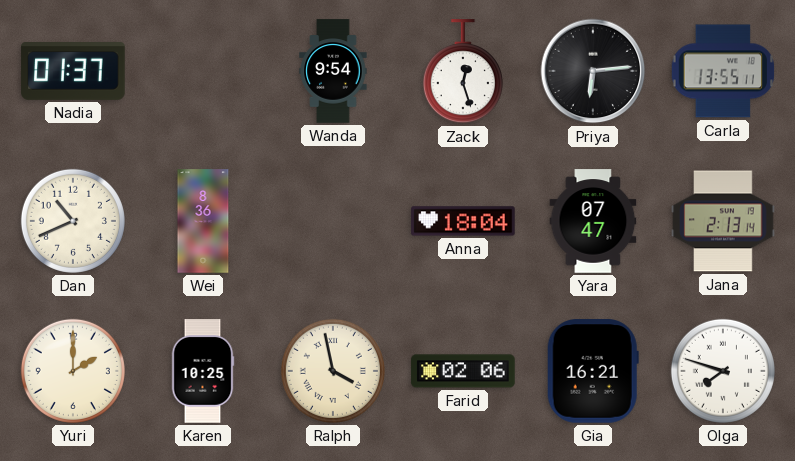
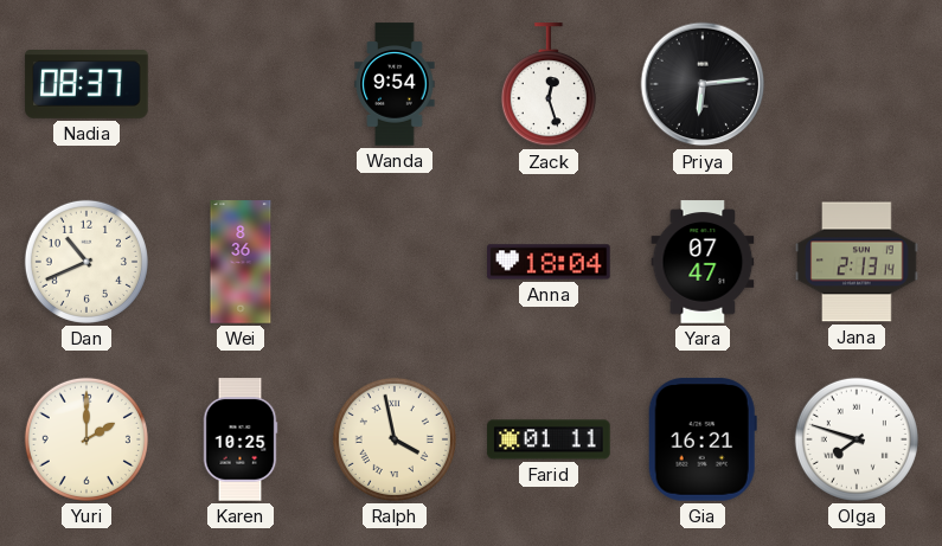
Nadia: 01:37 -> 08:37
Carla: 13:55 -> none
Farid: 02:06 -> 01:11
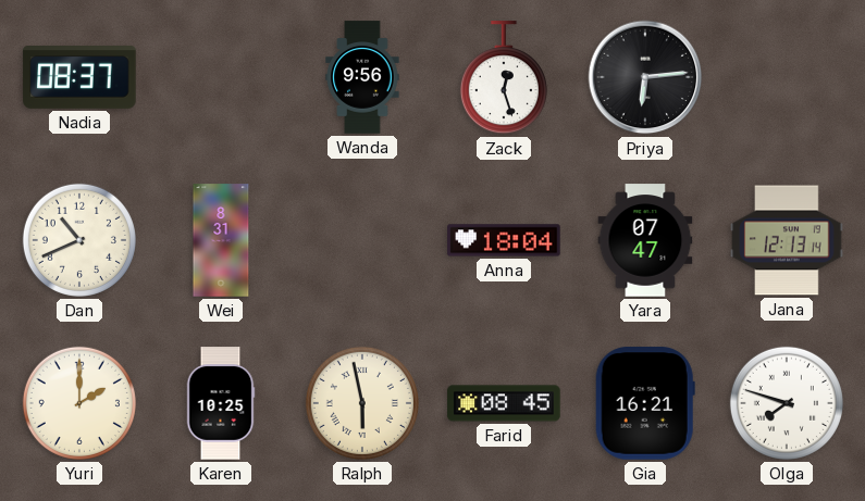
Wanda: 9:54 -> 9:56
Wei: 8:36 -> 8:31
Jana: 2:13 -> 12:13
Ralph: 3:58 -> 5:58
Farid: 01:11 -> 08:45
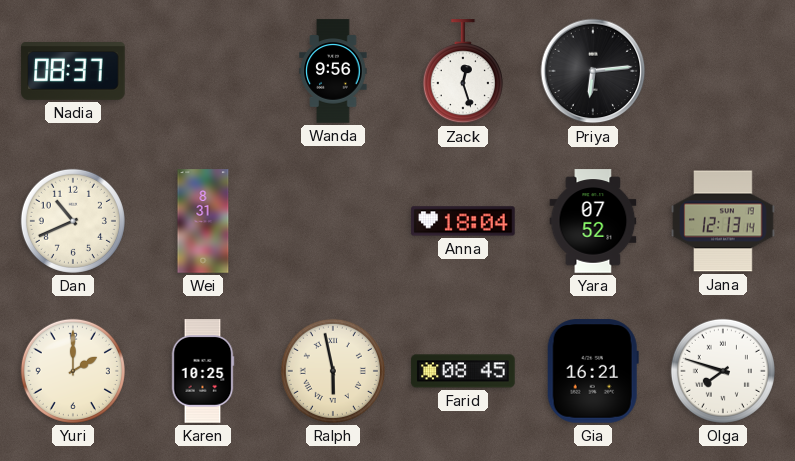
Yara: 07:47 -> 07:52
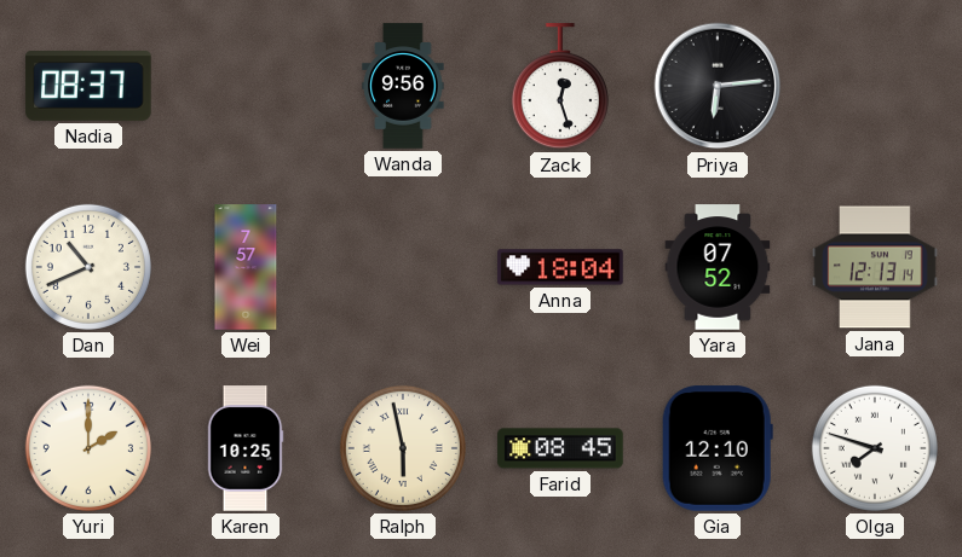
Wei: 8:31 -> 7:57
Gia: 16:21 -> 12:10
